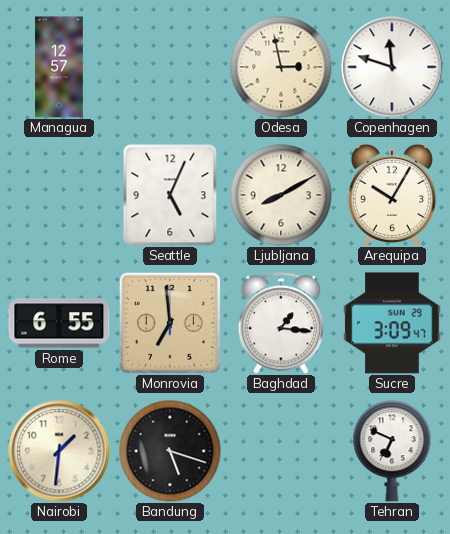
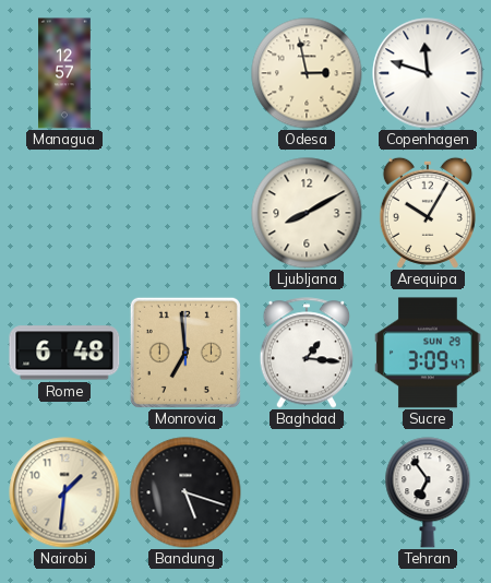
Seattle: 5:04 -> none
Rome: 6:55 -> 6:48
Tehran: 6:49 -> 6:54
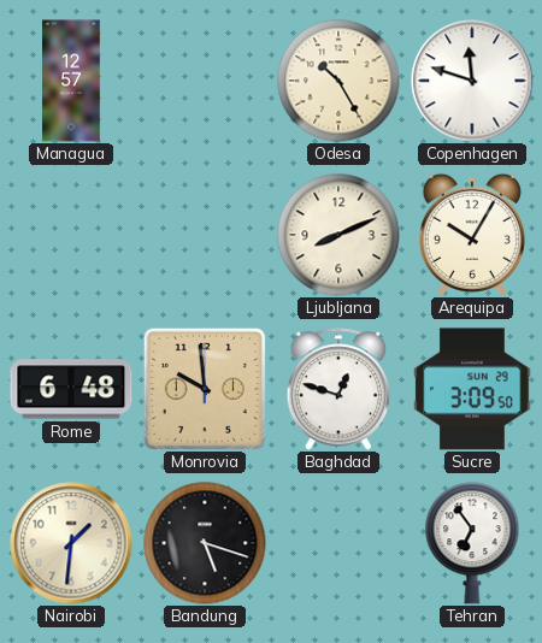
Odesa: 2:58 -> 10:25
Ljubljana: 8:10 -> 8:11
Monrovia: 6:59 -> 9:59
Baghdad: 1:16 -> 12:48
Sucre: 3:09:47 -> 3:09:50
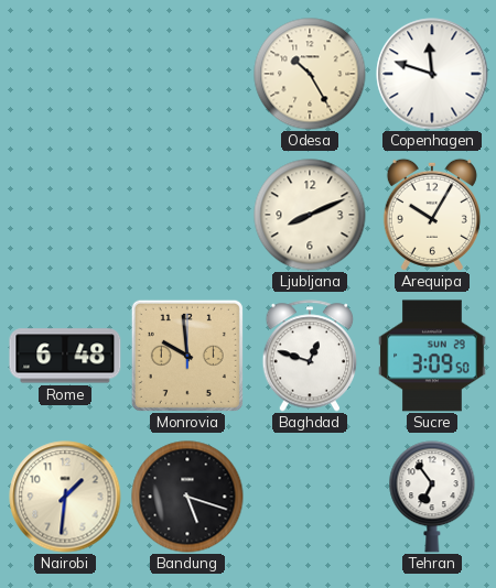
Managua: 12:57 -> none
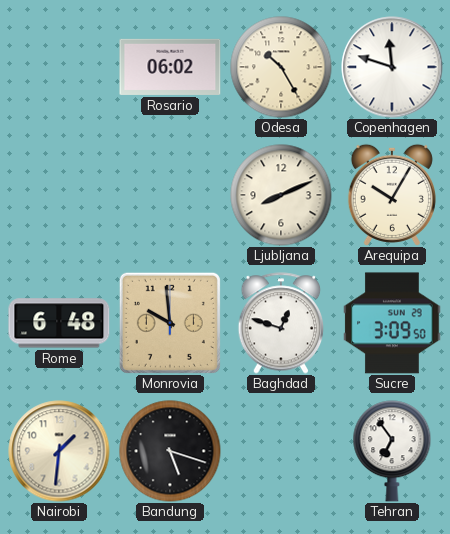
Rosario: none -> 06:02
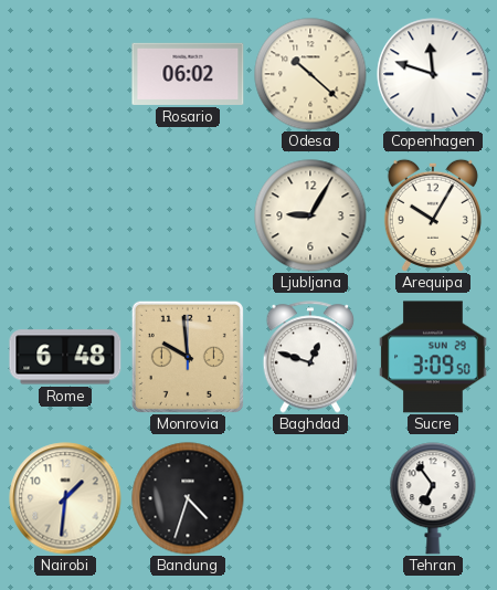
Odesa: 10:25 -> 10:22
Ljubljana: 8:11 -> 9:05
Bandung: 5:18 -> 4:33
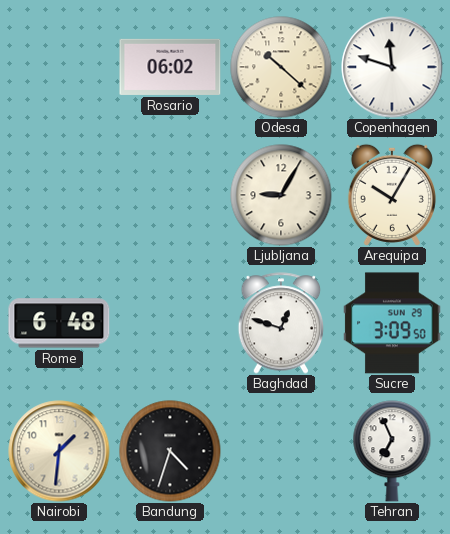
Monrovia: 9:59 -> none
Tehran: 6:54 -> 6:56
